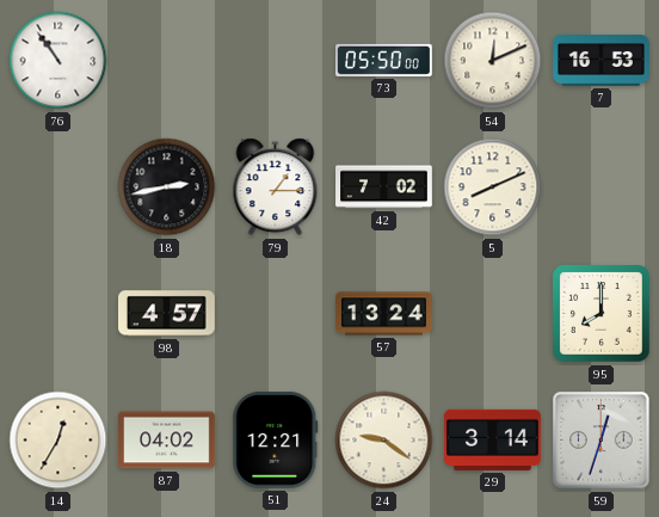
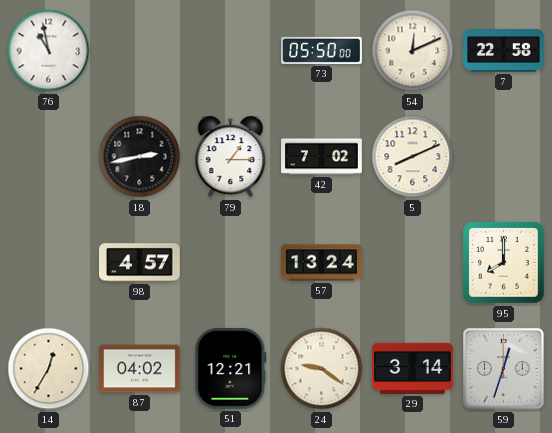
76: 10:54 -> 10:58
7: 16:53 -> 22:58
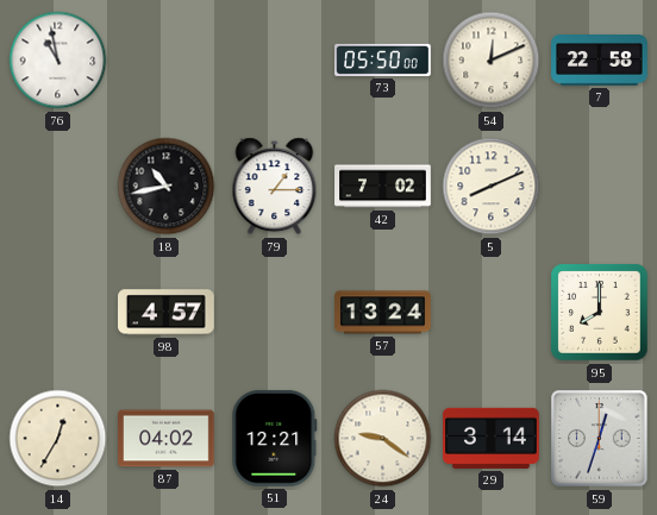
18: 2:43 -> 10:43
